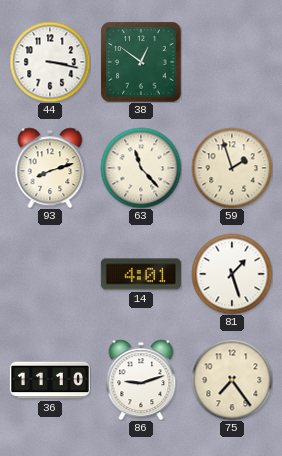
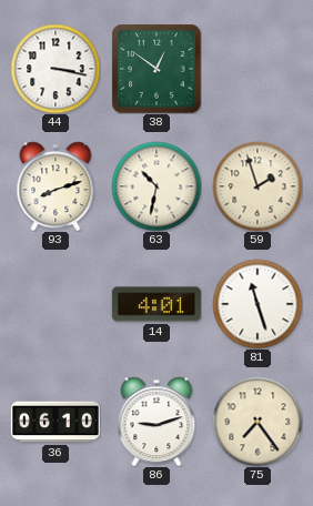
63: 11:23 -> 10:32
81: 1:27 -> 11:27
36: 11:10 -> 06:10
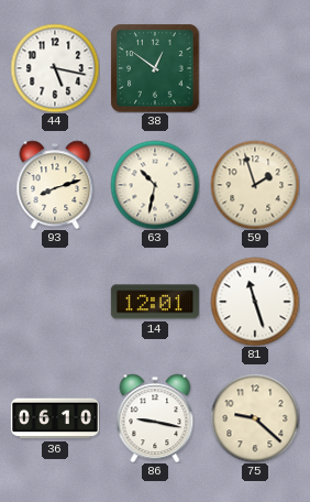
44: 3:17 -> 5:17
14: 4:01 -> 12:01
86: 9:12 -> 9:17
75: 7:24 -> 9:22
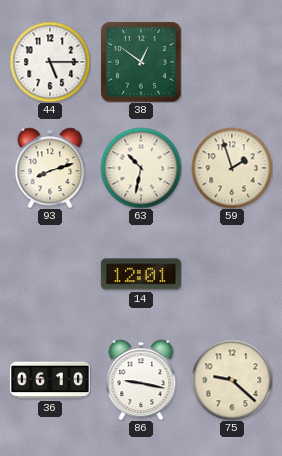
44: 5:17 -> 5:15
81: 11:27 -> none
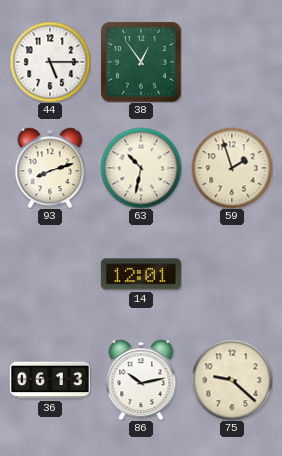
38: 12:51 -> 12:54
36: 06:10 -> 06:13
86: 9:17 -> 10:13
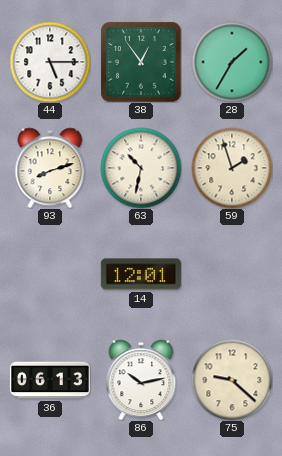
28: none -> 1:35
